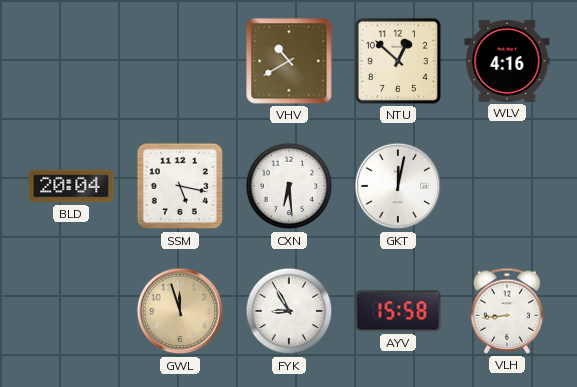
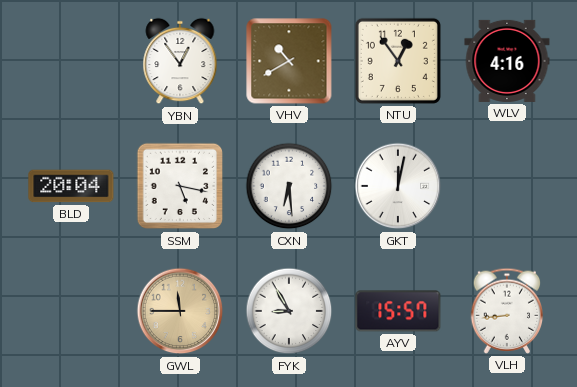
YBN: none -> 12:54
NTU: 12:52 -> 12:54
GWL: 11:57 -> 11:45
AYV: 15:58 -> 15:57
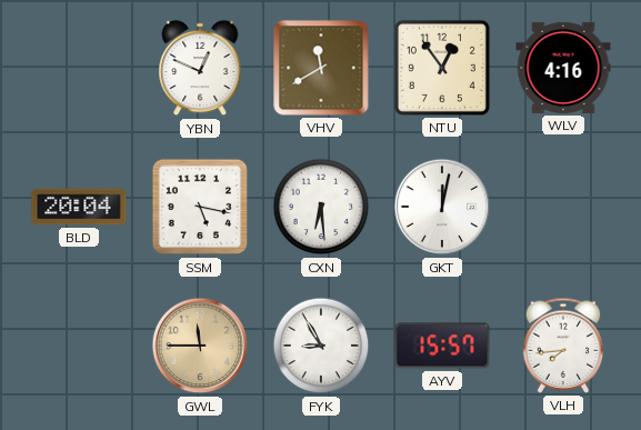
YBN: 12:54 -> 12:49
VHV: 10:40 -> 11:40
VLH: 8:44 -> 7:44
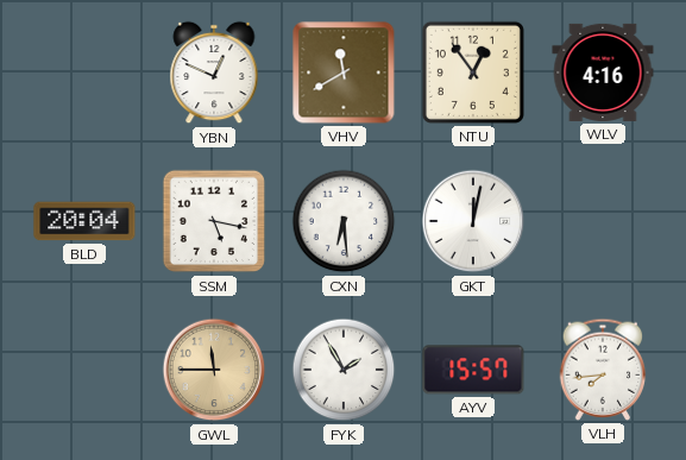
FYK: 8:55 -> 1:55
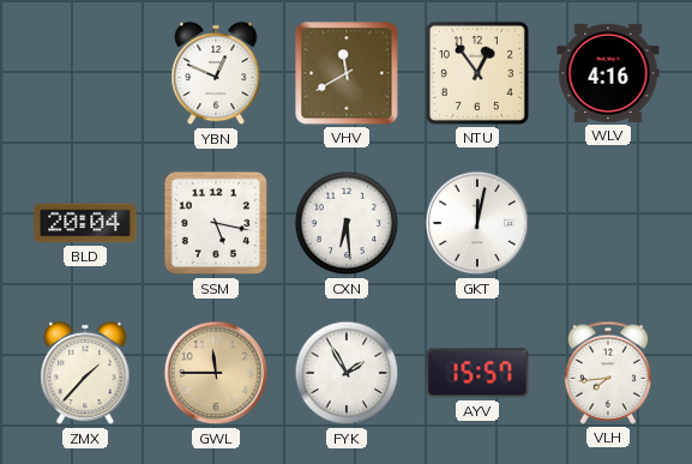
ZMX: none -> 1:37
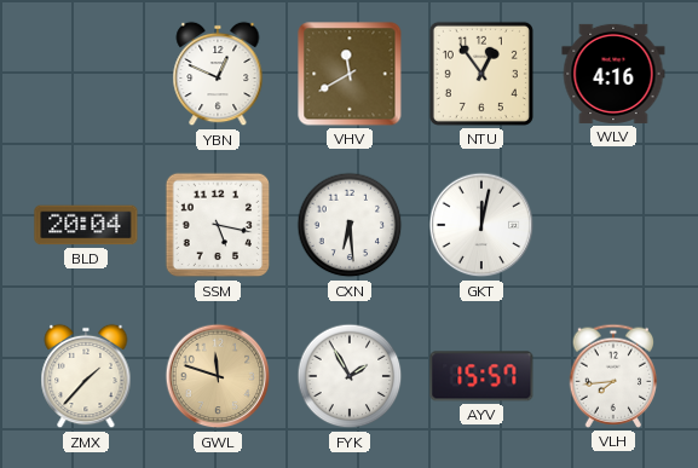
GWL: 11:45 -> 11:48
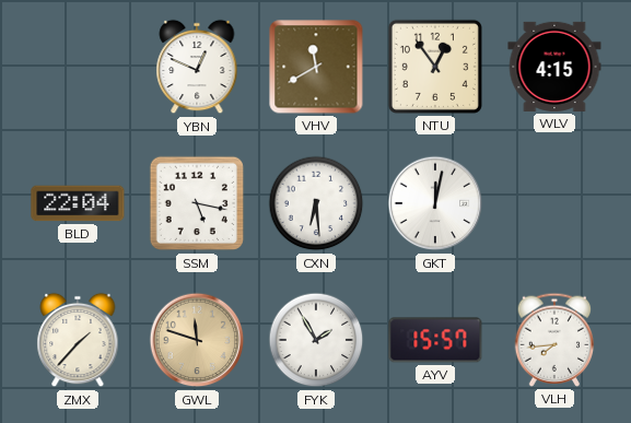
WLV: 4:16 -> 4:15
BLD: 20:04 -> 22:04
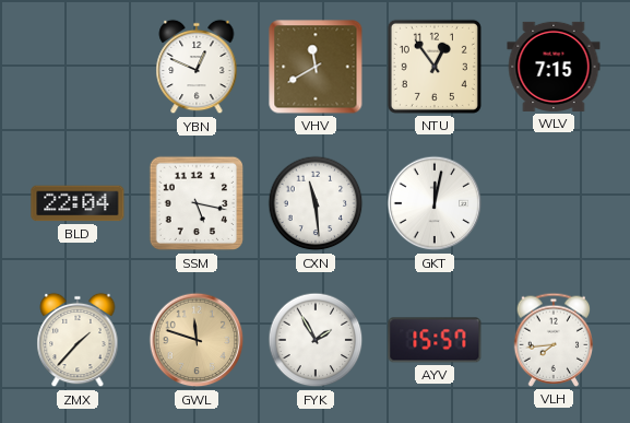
WLV: 4:15 -> 7:15
CXN: 6:29 -> 11:29
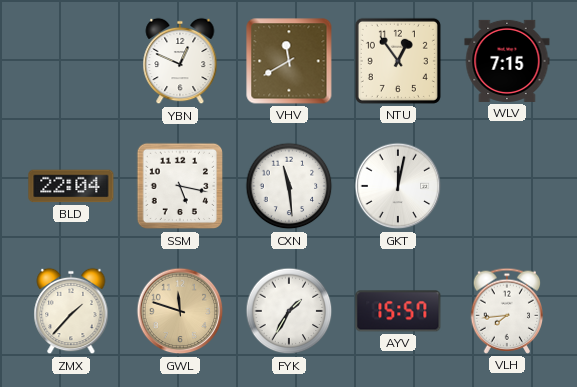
FYK: 1:55 -> 1:35
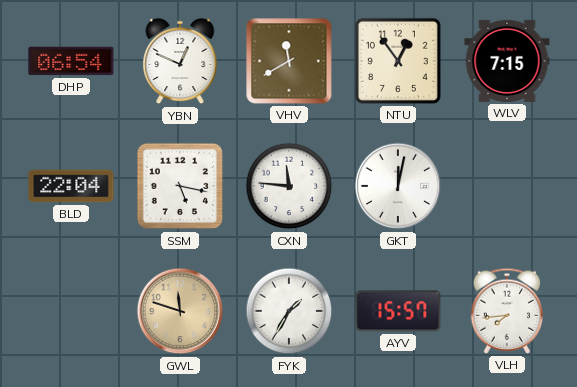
DHP: none -> 06:54
CXN: 11:29 -> 11:46
ZMX: 1:37 -> none
